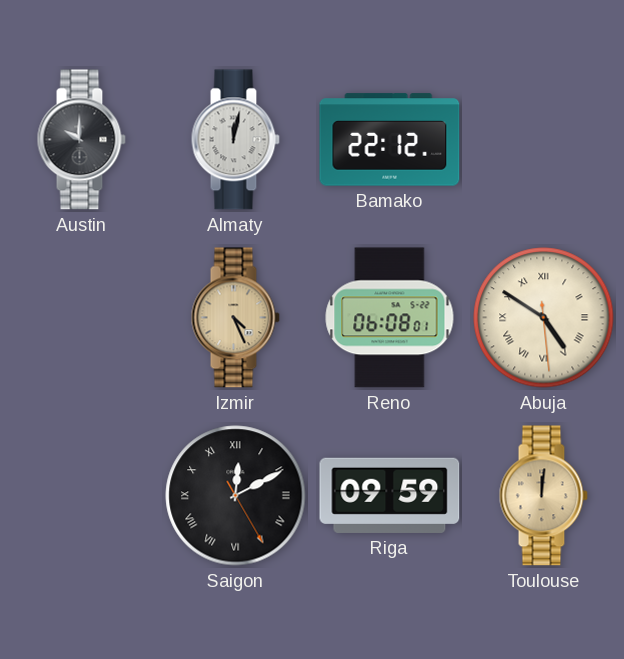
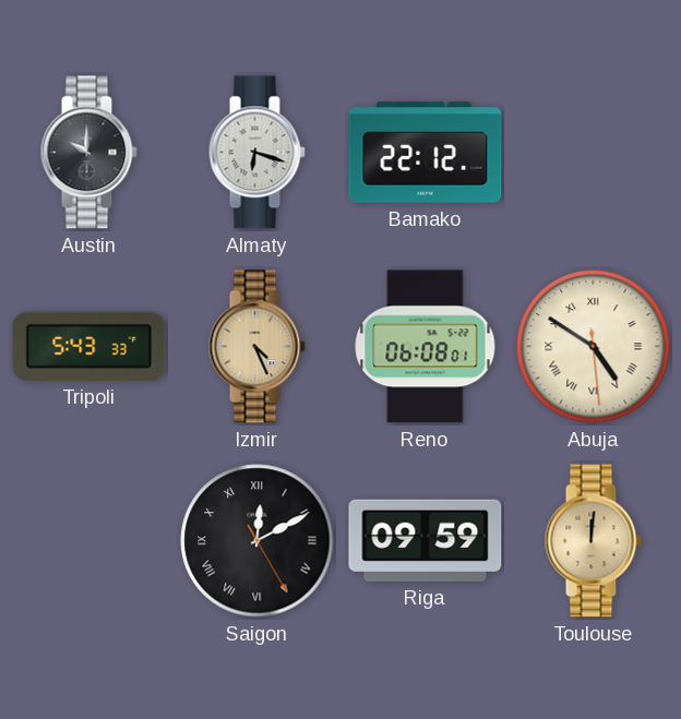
Almaty: 12:02 -> 6:18
Tripoli: none -> 5:43
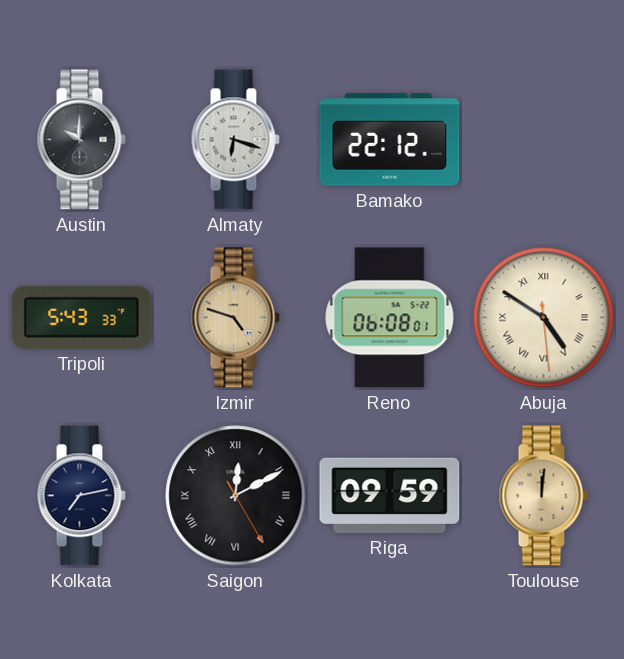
Izmir: 4:26 -> 4:48
Kolkata: none -> 7:13
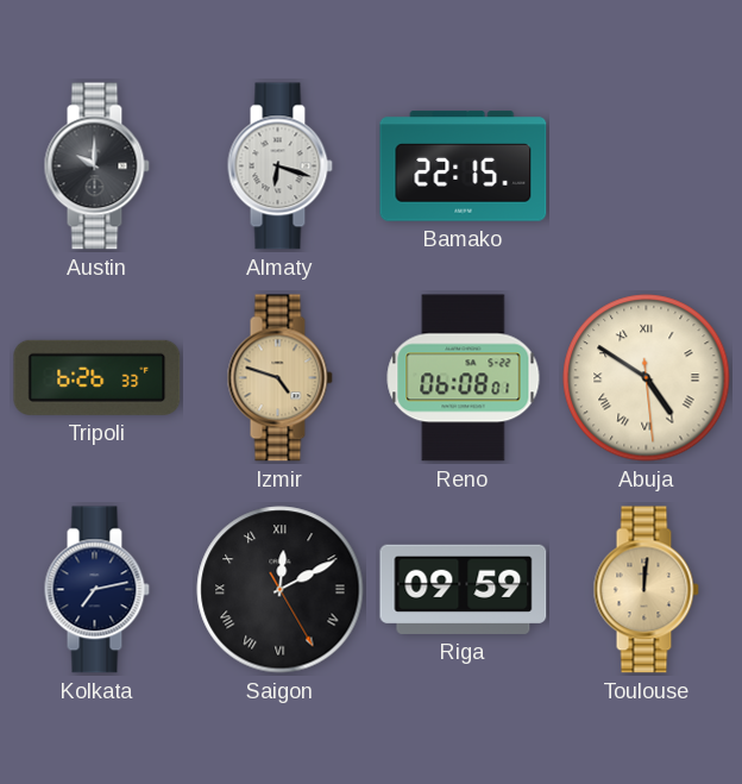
Bamako: 22:12 -> 22:15
Tripoli: 5:43 -> 6:26
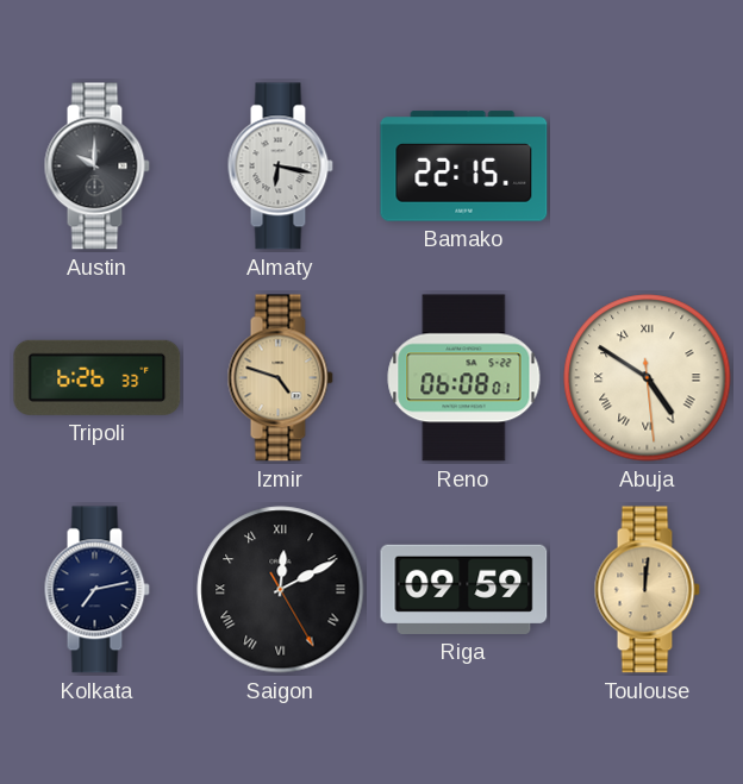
Almaty: 6:18 -> 6:17
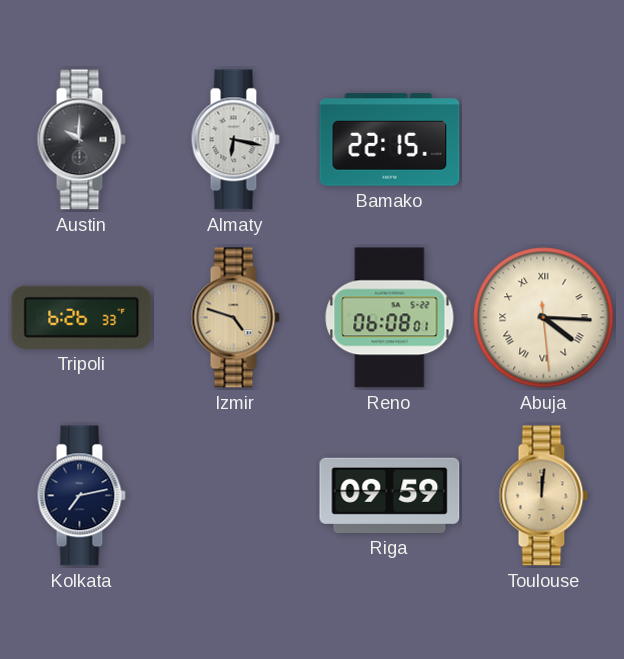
Abuja: 4:50 -> 4:15
Saigon: 12:10 -> none
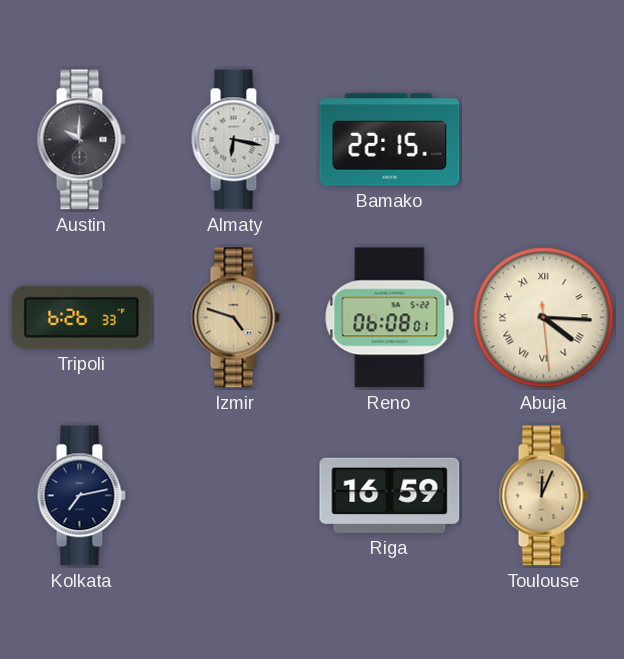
Riga: 09:59 -> 16:59
Toulouse: 12:01 -> 12:04
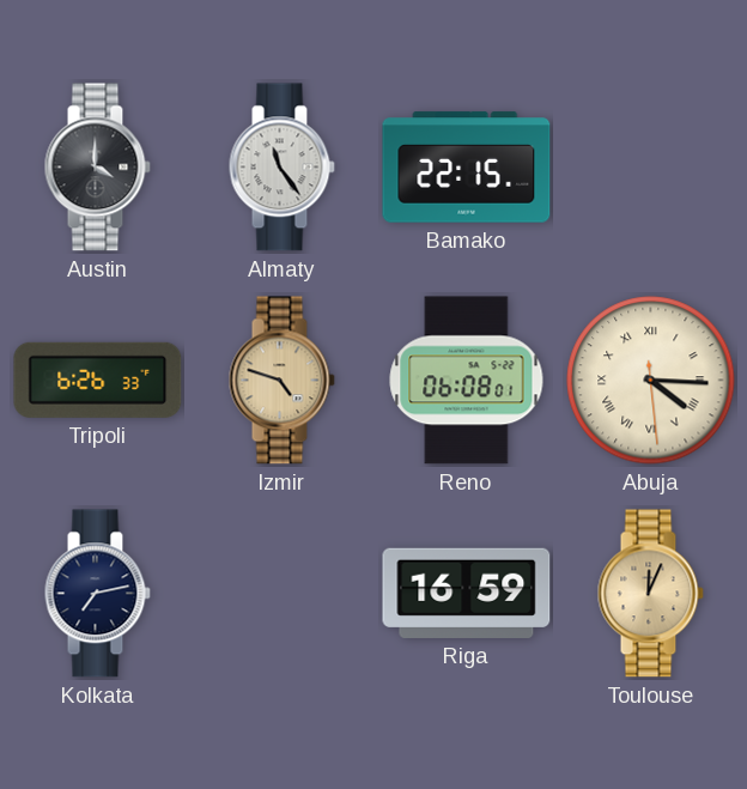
Austin: 10:00 -> 4:00
Almaty: 6:17 -> 11:24
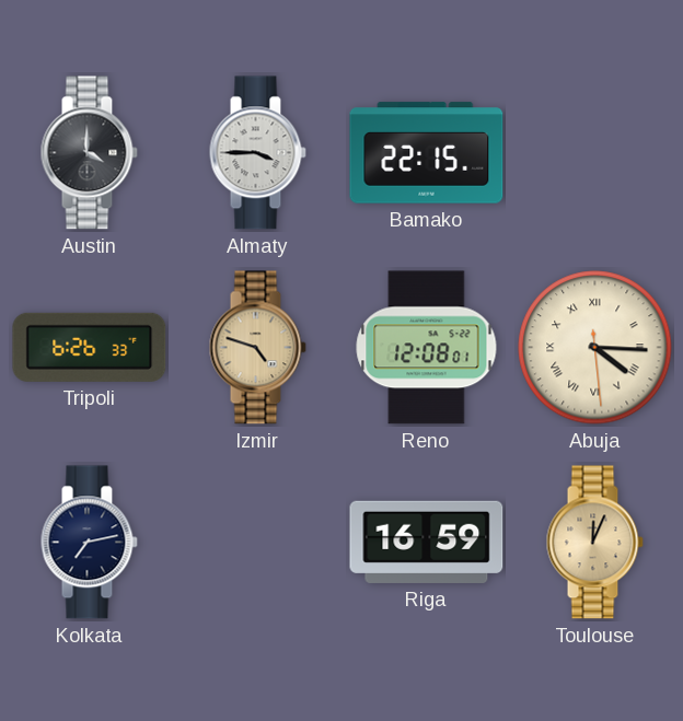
Almaty: 11:24 -> 3:45
Reno: 06:08 -> 12:08
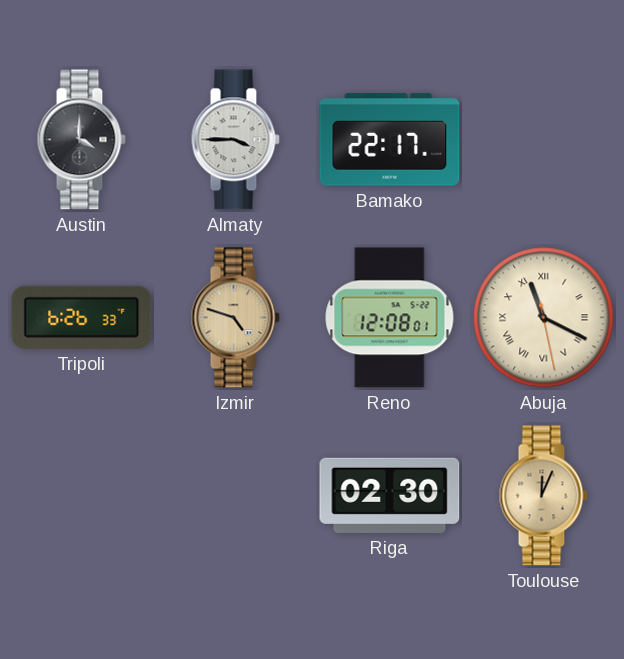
Bamako: 22:15 -> 22:17
Abuja: 4:15 -> 11:19
Kolkata: 7:13 -> none
Riga: 16:59 -> 02:30
